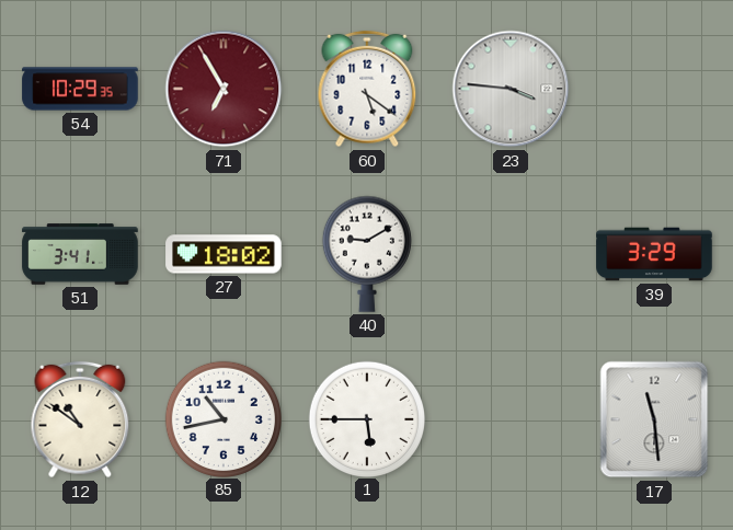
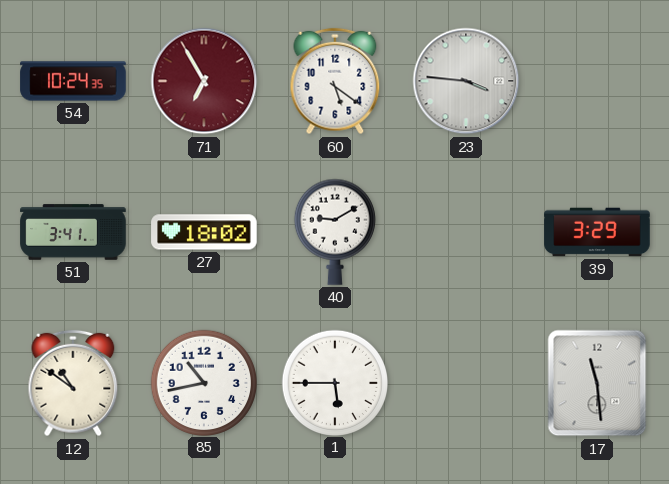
54: 10:29 -> 10:24
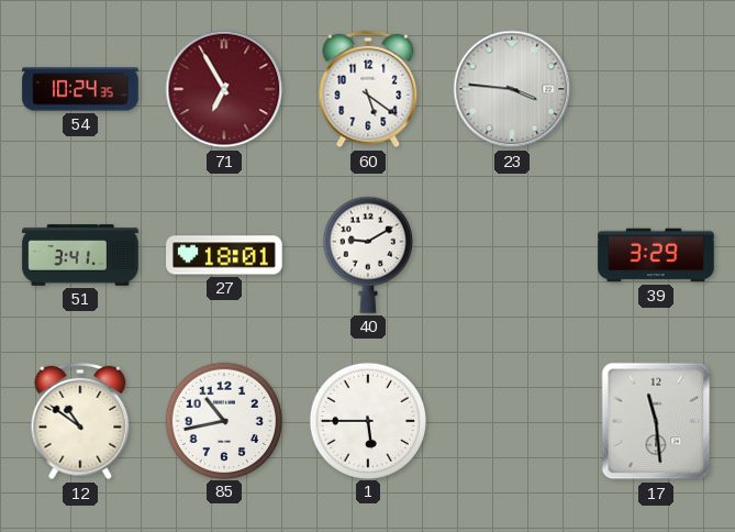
27: 18:02 -> 18:01
